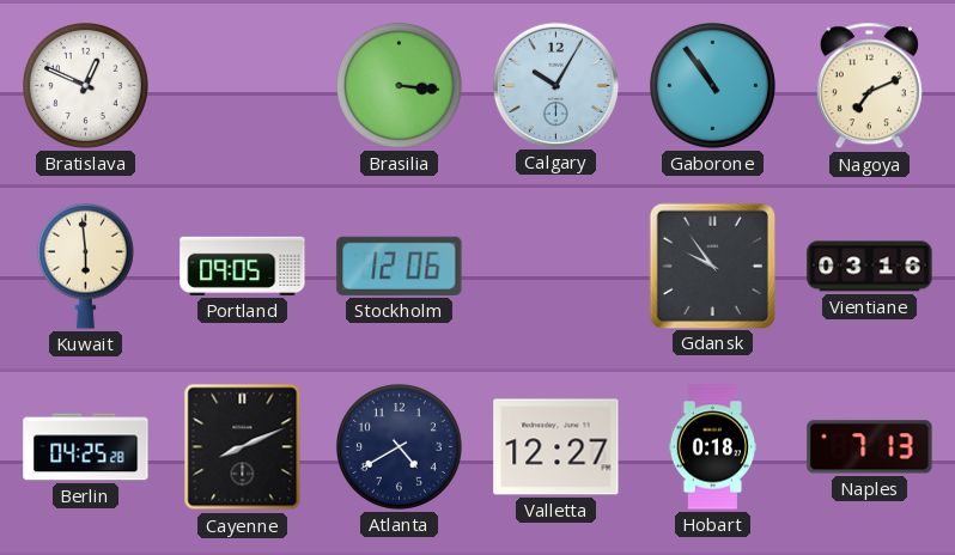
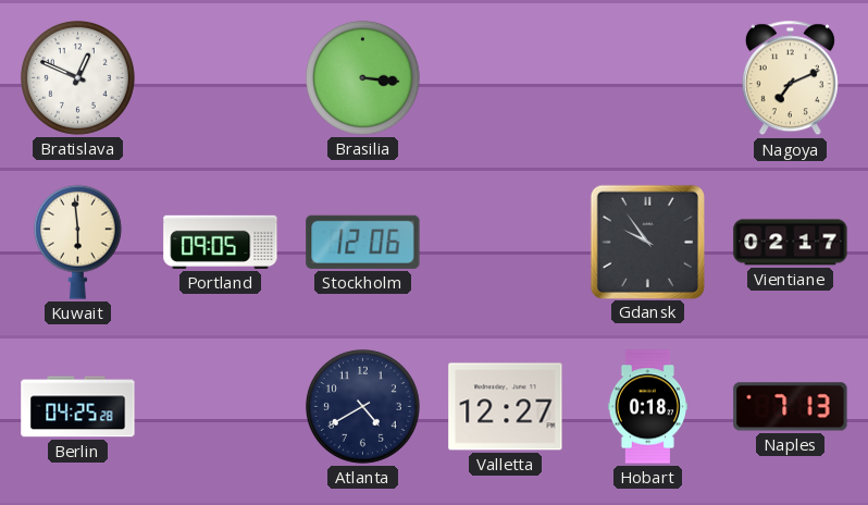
Calgary: 10:05 -> none
Gaborone: 10:54 -> none
Vientiane: 03:16 -> 02:17
Cayenne: 8:11 -> none
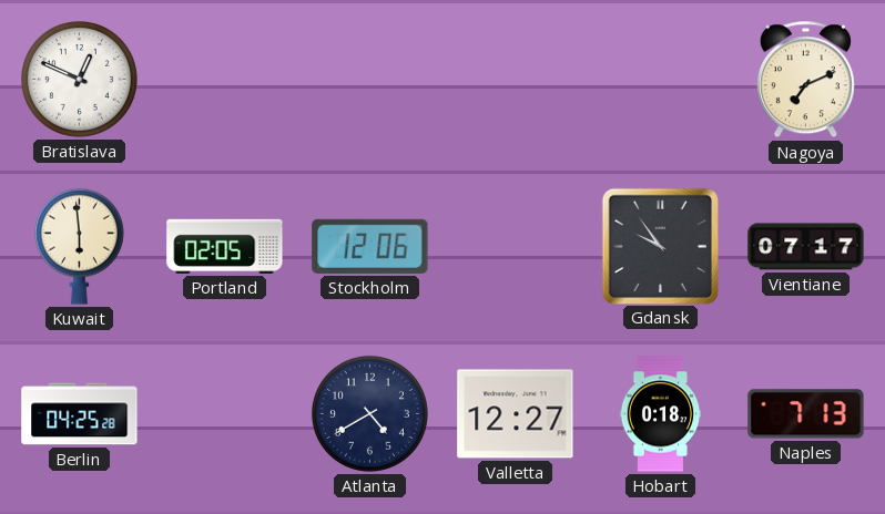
Brasilia: 3:16 -> none
Portland: 09:05 -> 02:05
Vientiane: 02:17 -> 07:17
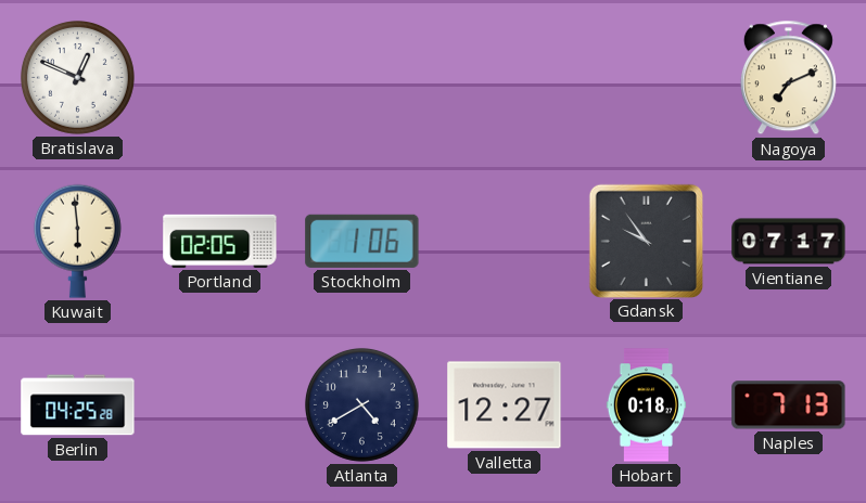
Stockholm: 12:06 -> 1:06
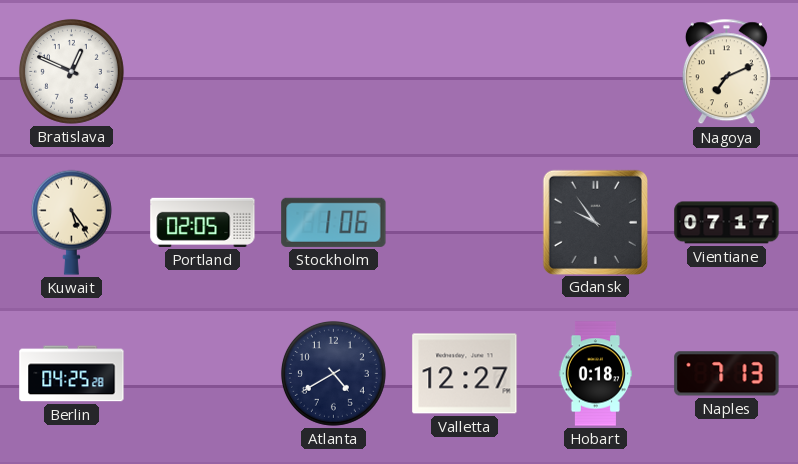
Kuwait: 5:59 -> 5:24
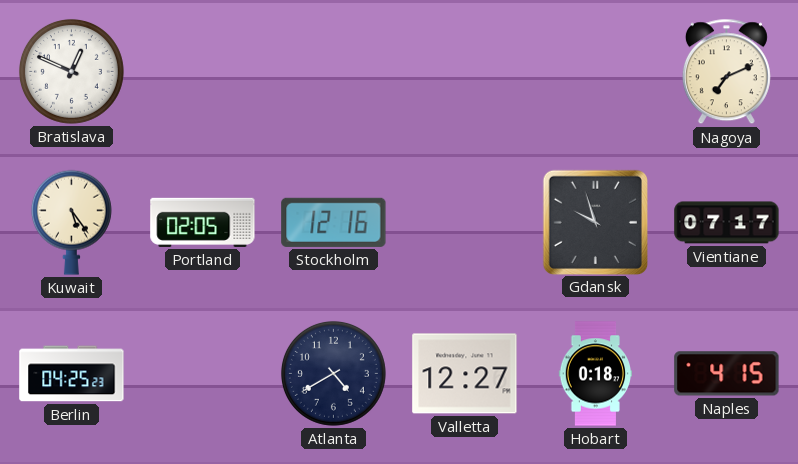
Stockholm: 1:06 -> 12:16
Gdansk: 9:54 -> 9:57
Berlin: 04:25:28 -> 04:25:23
Naples: 7:13 -> 4:15
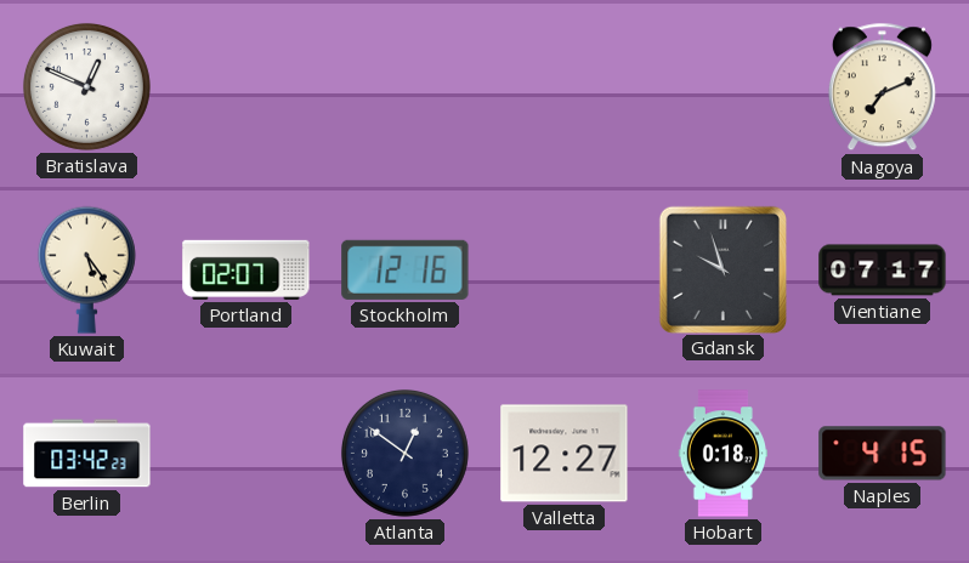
Portland: 02:05 -> 02:07
Berlin: 04:25 -> 03:42
Atlanta: 4:40 -> 12:51
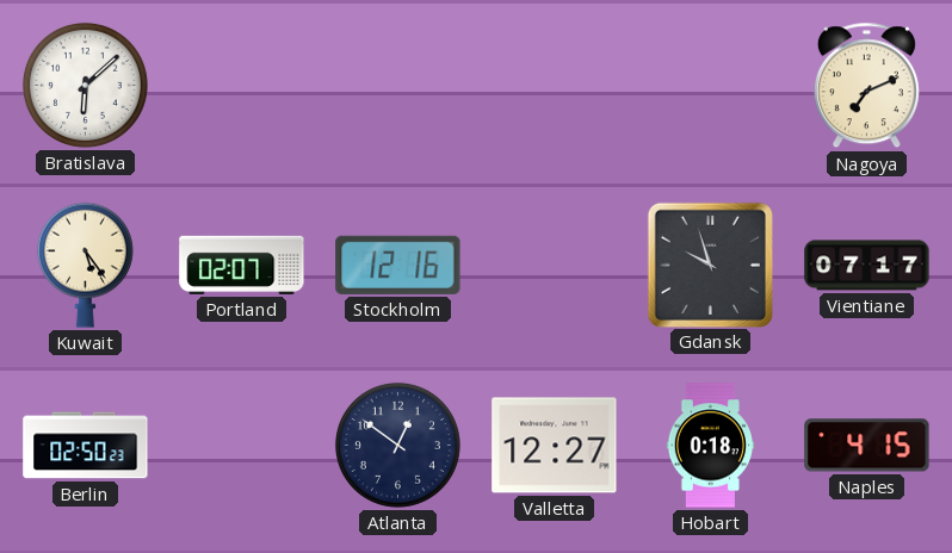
Bratislava: 12:49 -> 6:08
Berlin: 03:42 -> 02:50
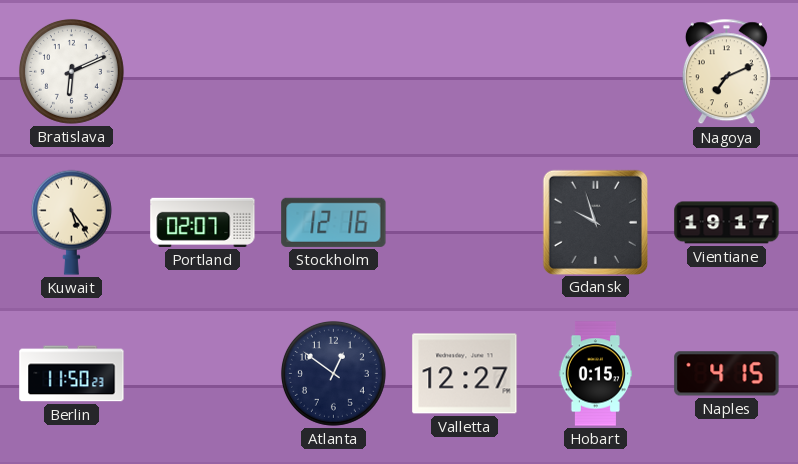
Bratislava: 6:08 -> 6:11
Vientiane: 07:17 -> 19:17
Berlin: 02:50 -> 11:50
Hobart: 0:18 -> 0:15
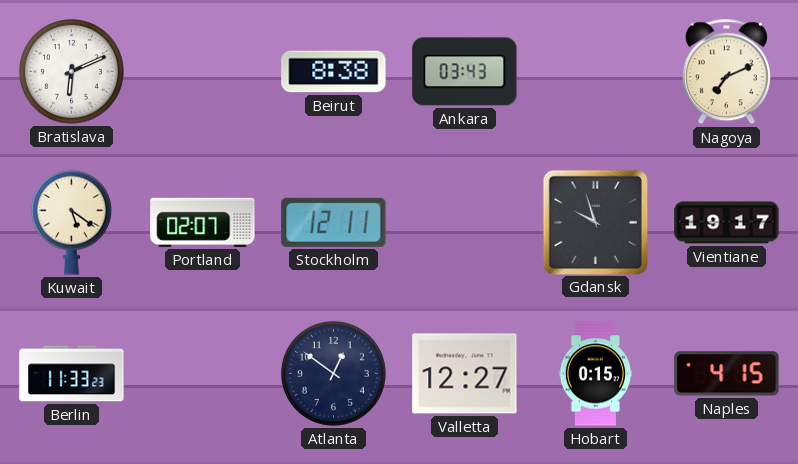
Beirut: none -> 8:38
Ankara: none -> 03:43
Kuwait: 5:24 -> 5:21
Stockholm: 12:16 -> 12:11
Berlin: 11:50 -> 11:33
